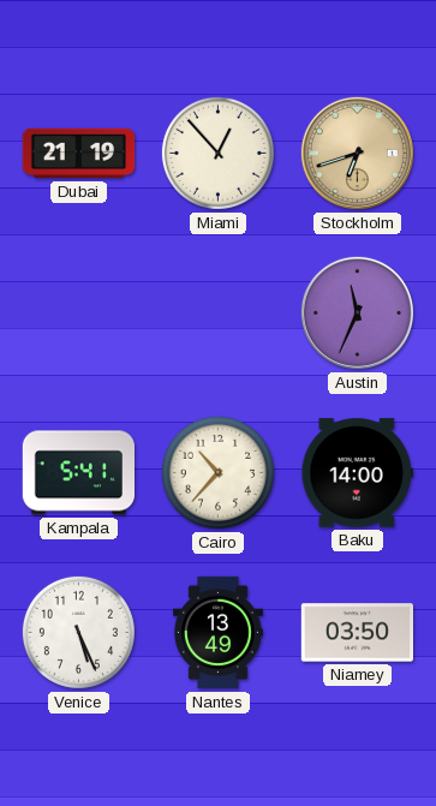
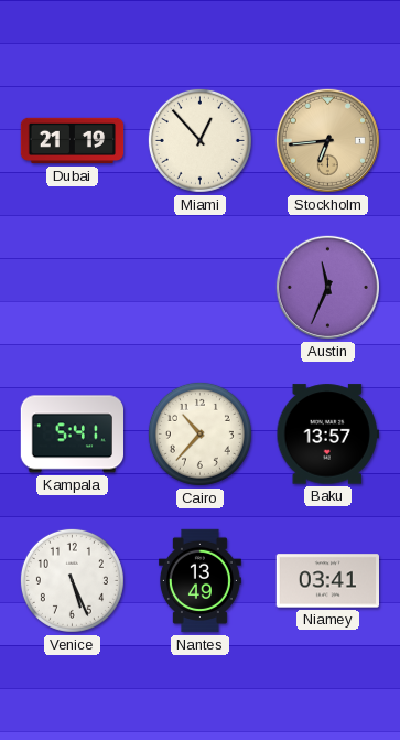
Stockholm: 6:42 -> 6:44
Baku: 14:00 -> 13:57
Niamey: 03:50 -> 03:41
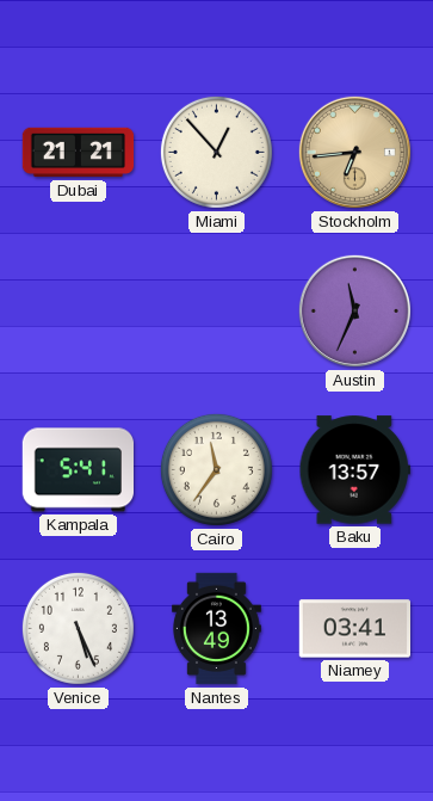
Dubai: 21:19 -> 21:21
Cairo: 10:37 -> 11:36
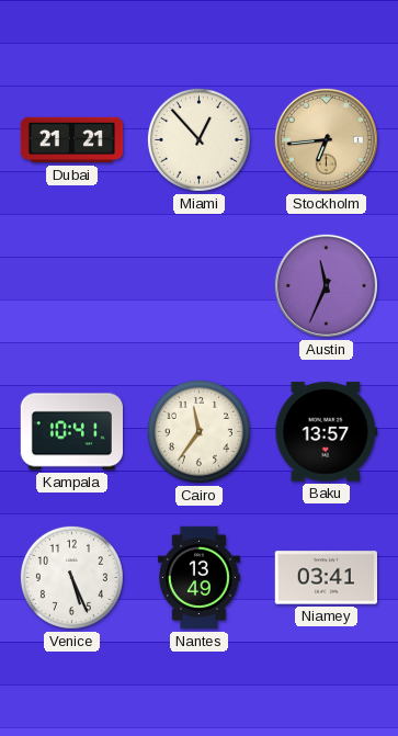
Kampala: 5:41 -> 10:41
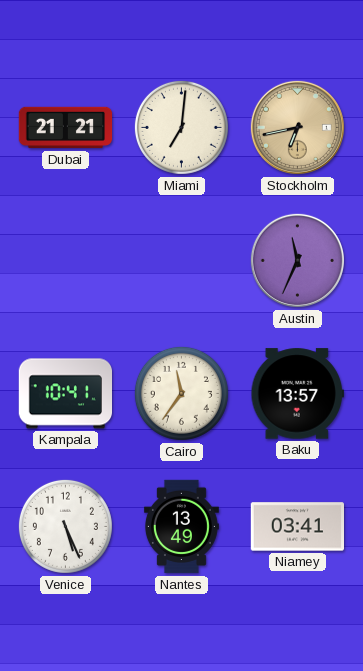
Miami: 12:53 -> 7:01
Stockholm: 6:44 -> 6:43
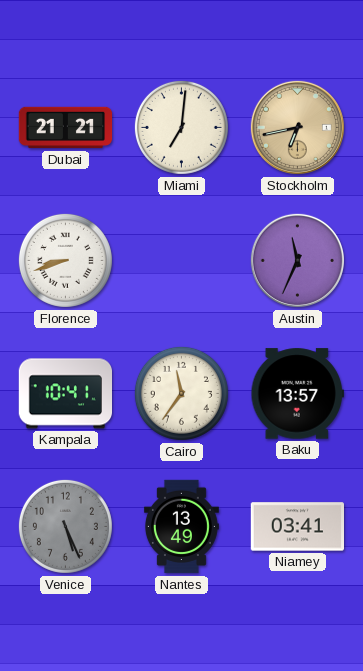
Florence: none -> 8:42
Venice dial: white -> grey
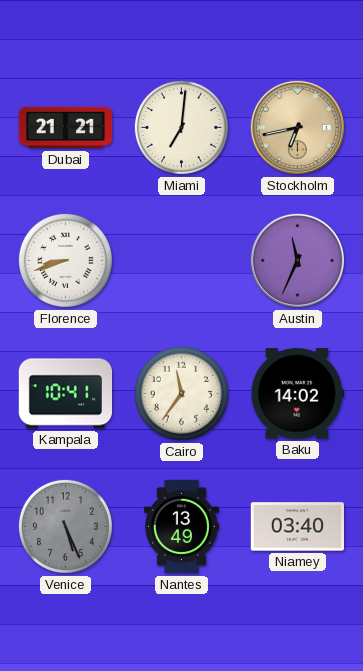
Baku: 13:57 -> 14:02
Niamey: 03:41 -> 03:40
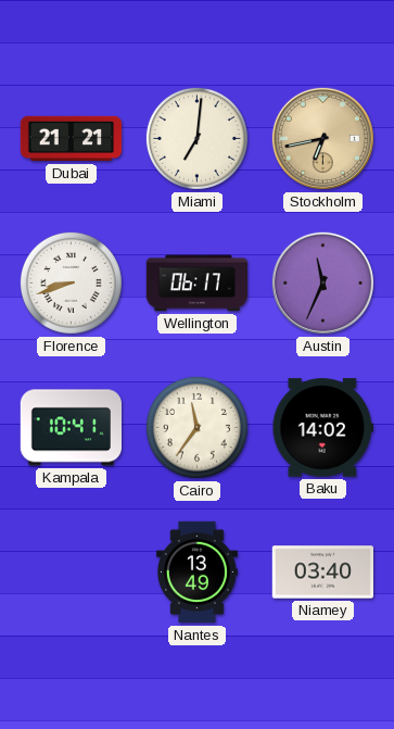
Wellington: none -> 06:17
Venice: 5:26 -> none
